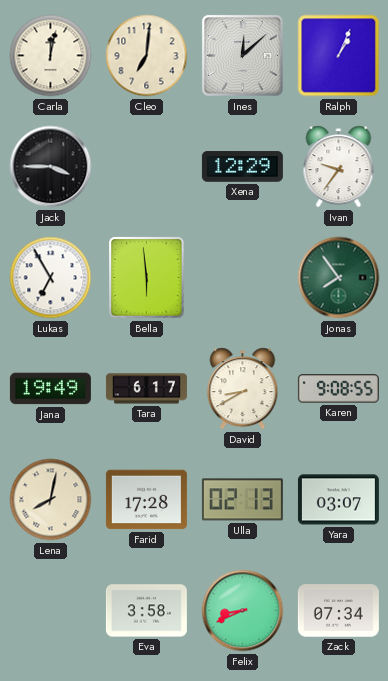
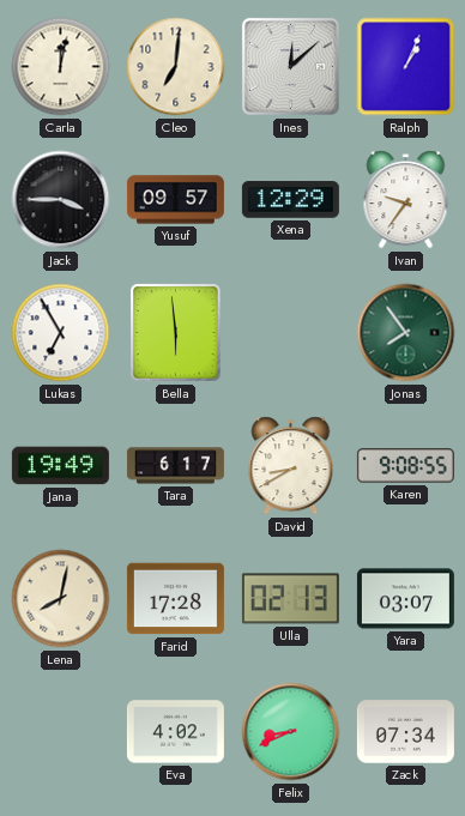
Yusuf: none -> 09:57
Eva: 3:58 -> 4:02
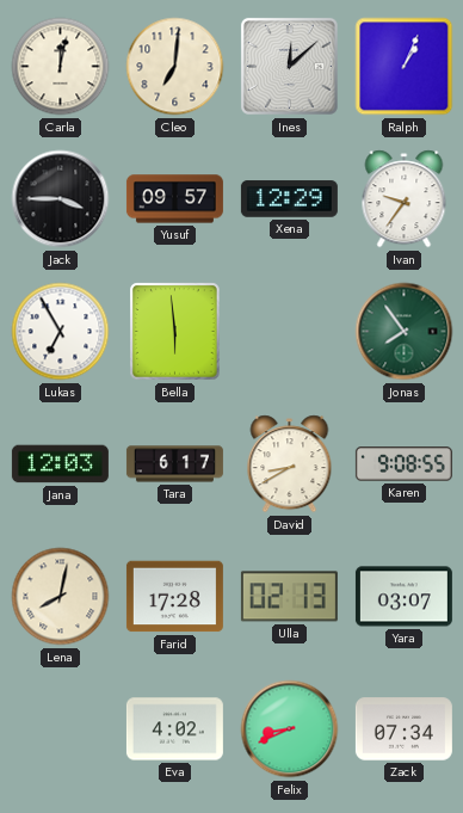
Jana: 19:49 -> 12:03
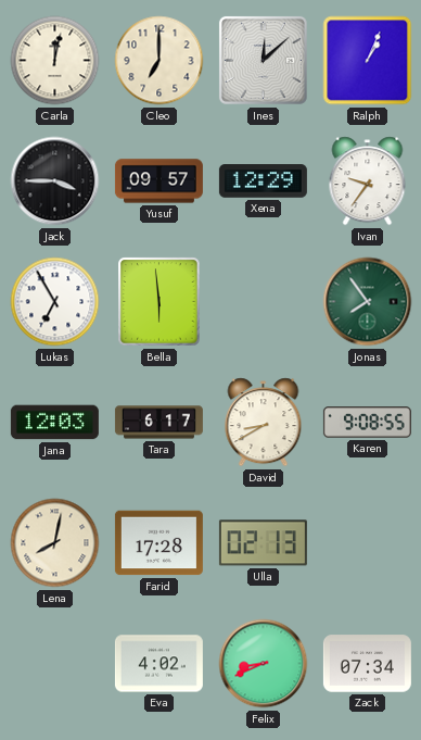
Cleo: 7:01 -> 7:00
Yara: 03:07 -> none
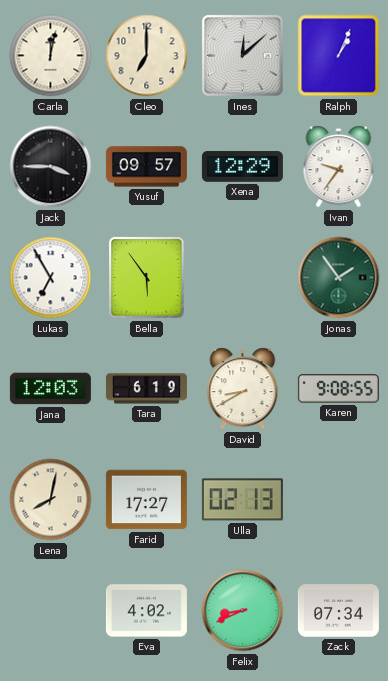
Bella: 5:59 -> 5:54
Jonas: 7:54 -> 1:54
Tara: 6:17 -> 6:19
Farid: 17:28 -> 17:27
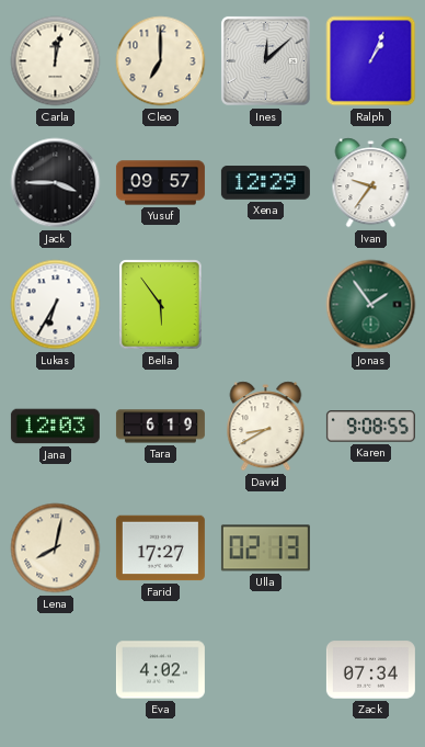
Lukas: 6:55 -> 6:35
Felix: 8:41 -> none
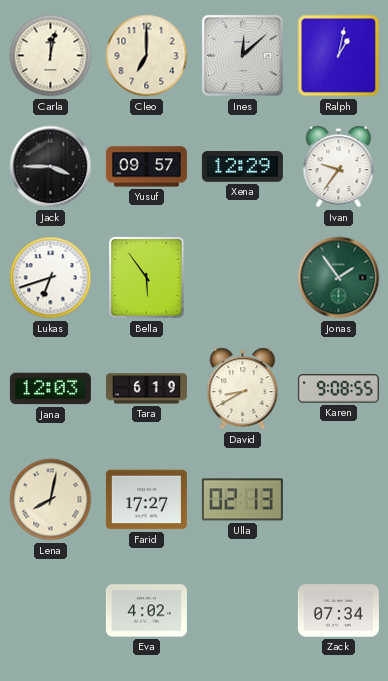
Ralph: 1:04 -> 1:02
Lukas: 6:35 -> 6:42
